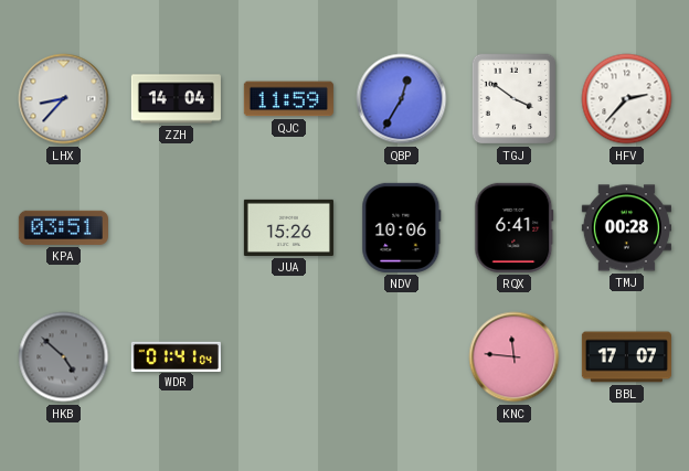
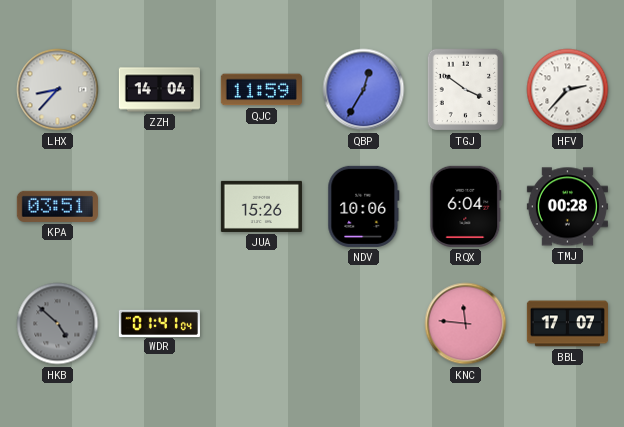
RQX: 6:41 -> 6:04
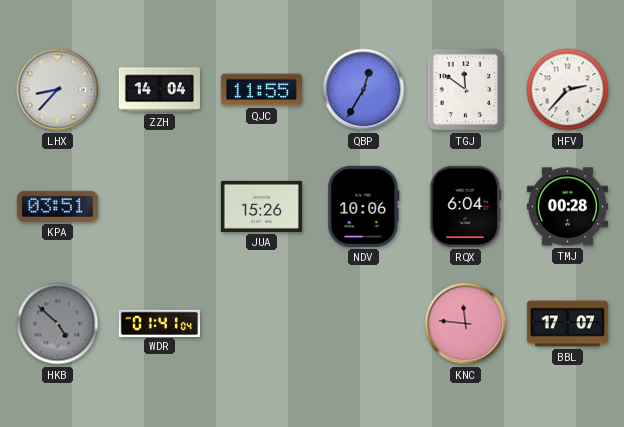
QJC: 11:59 -> 11:55
TGJ: 3:51 -> 11:51
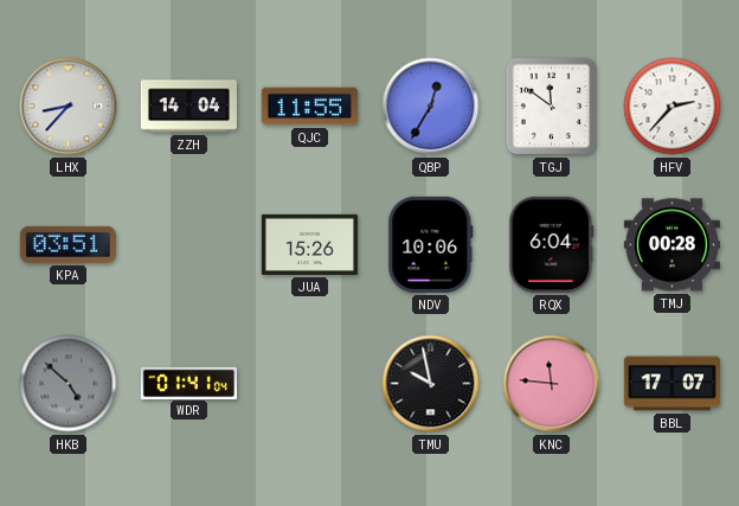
TMU: none -> 9:58
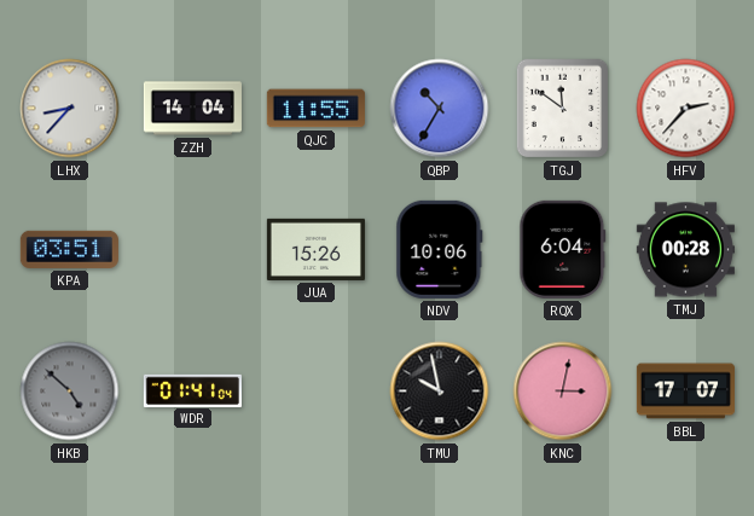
QBP: 12:35 -> 10:35
KNC: 11:46 -> 3:02
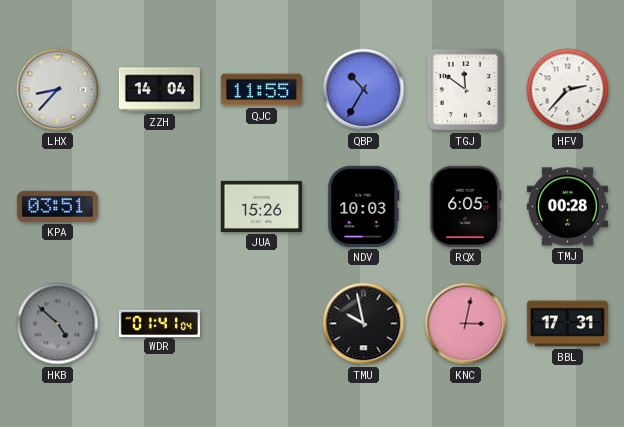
NDV: 10:06 -> 10:03
RQX: 6:04 -> 6:05
BBL: 17:07 -> 17:31
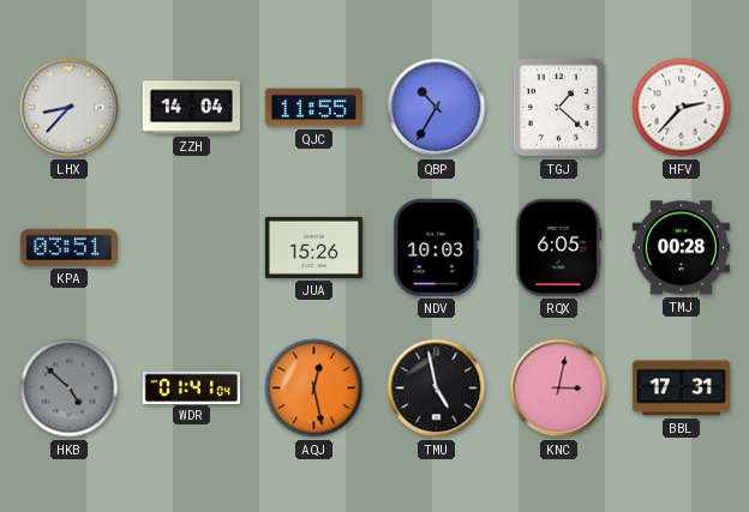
TGJ: 11:51 -> 1:22
AQJ: none -> 12:28
TMU: 9:58 -> 4:58
